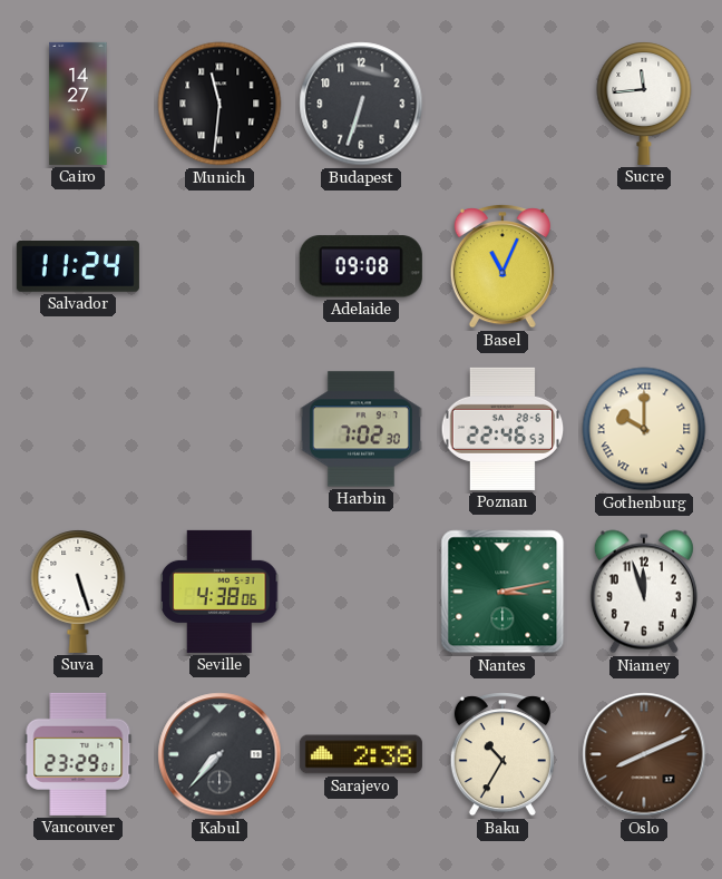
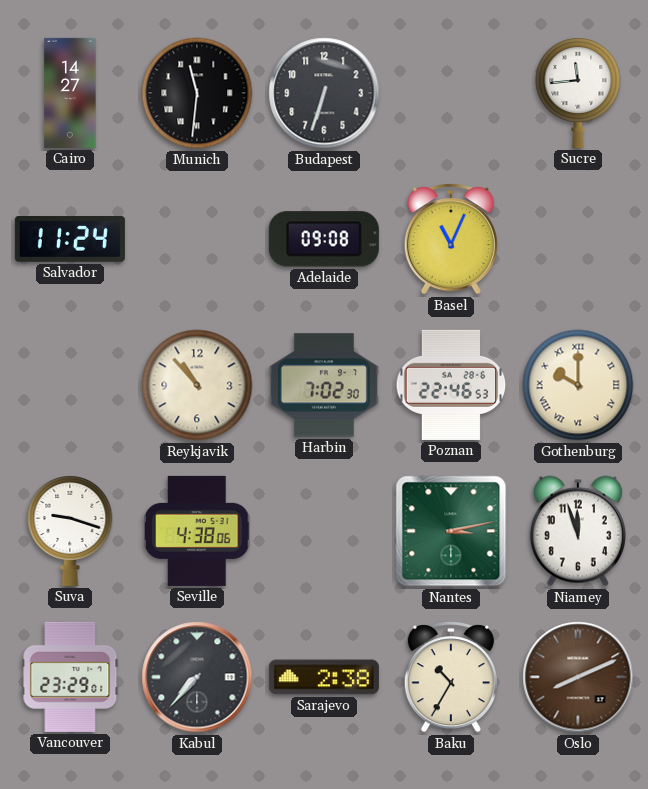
Reykjavik: none -> 10:53
Suva: 5:27 -> 9:18
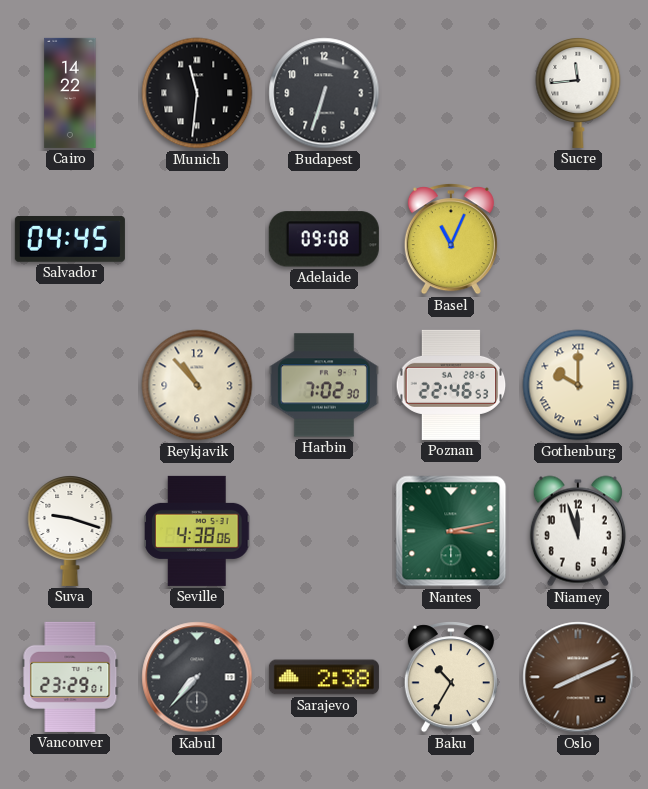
Cairo: 14:27 -> 14:22
Salvador: 11:24 -> 04:45
